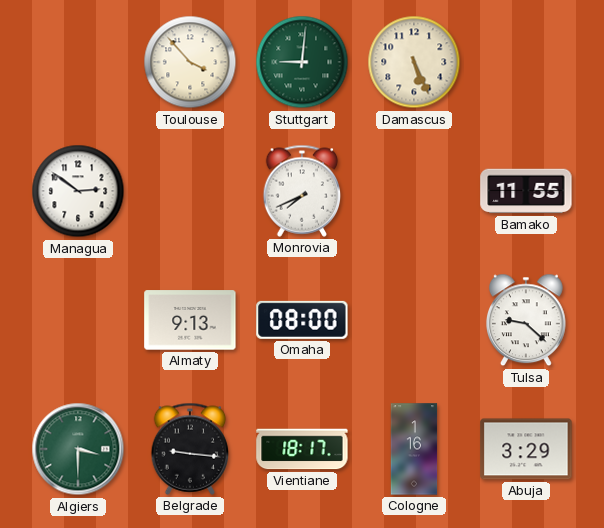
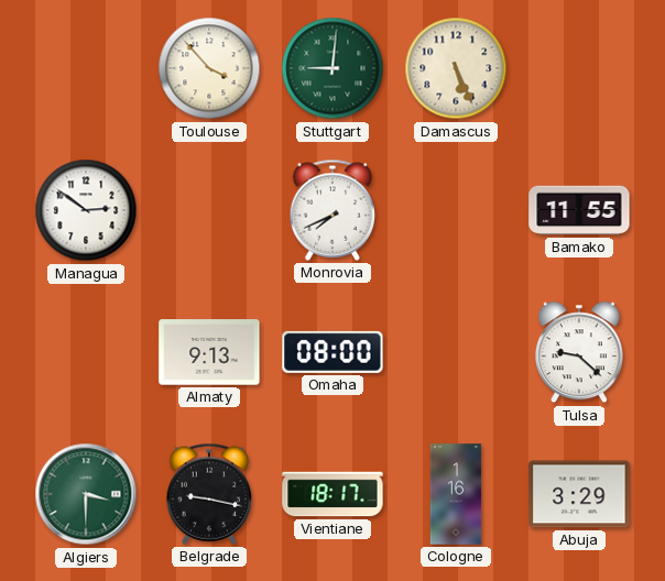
Belgrade: 9:16 -> 9:17
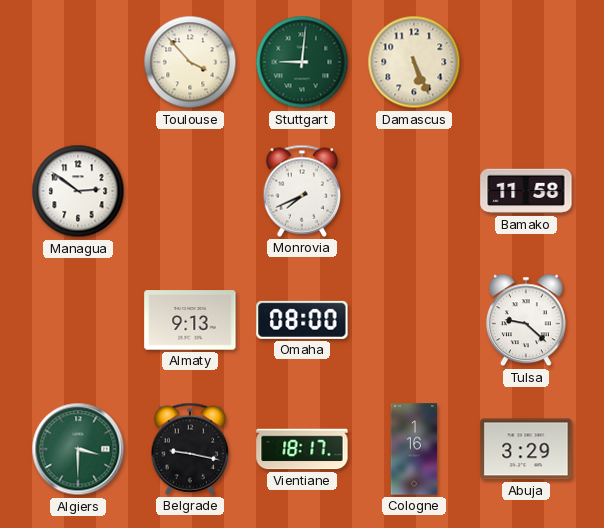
Bamako: 11:55 -> 11:58
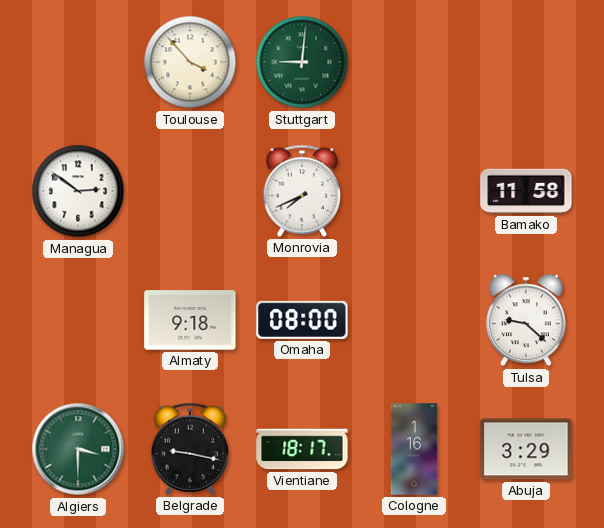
Damascus: 5:26 -> none
Almaty: 9:13 -> 9:18
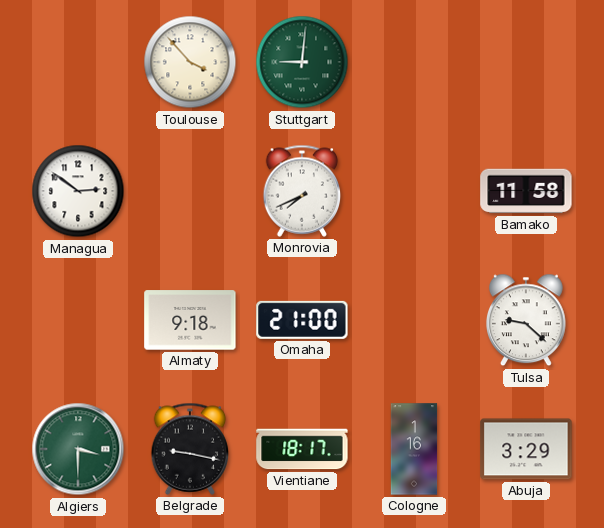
Omaha: 08:00 -> 21:00
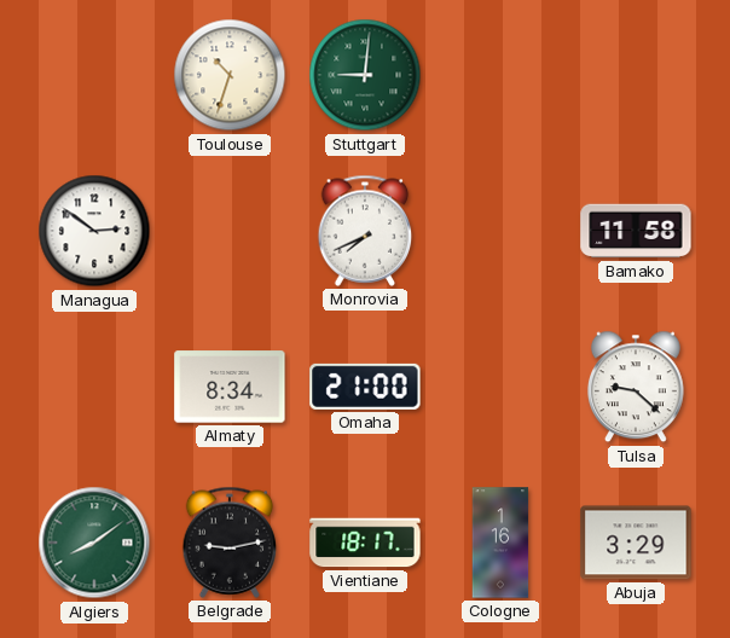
Toulouse: 3:53 -> 10:33
Almaty: 9:18 -> 8:34
Algiers: 3:30 -> 8:09
Belgrade: 9:17 -> 9:13
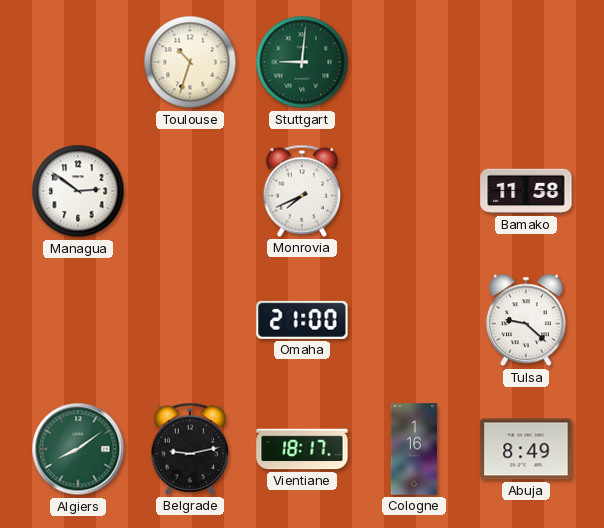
Almaty: 8:34 -> none
Abuja: 3:29 -> 8:49
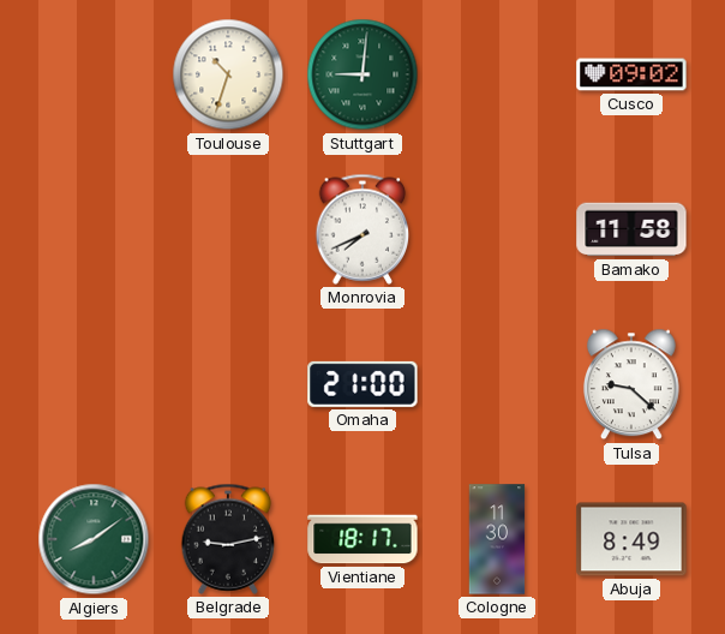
Cusco: none -> 09:02
Managua: 2:51 -> none
Cologne: 1:16 -> 11:30
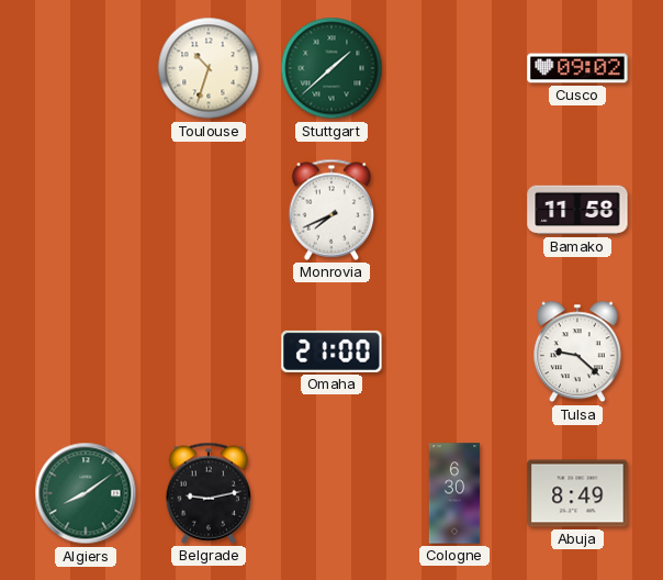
Stuttgart: 9:01 -> 1:38
Vientiane: 18:17 -> none
Cologne: 11:30 -> 6:30
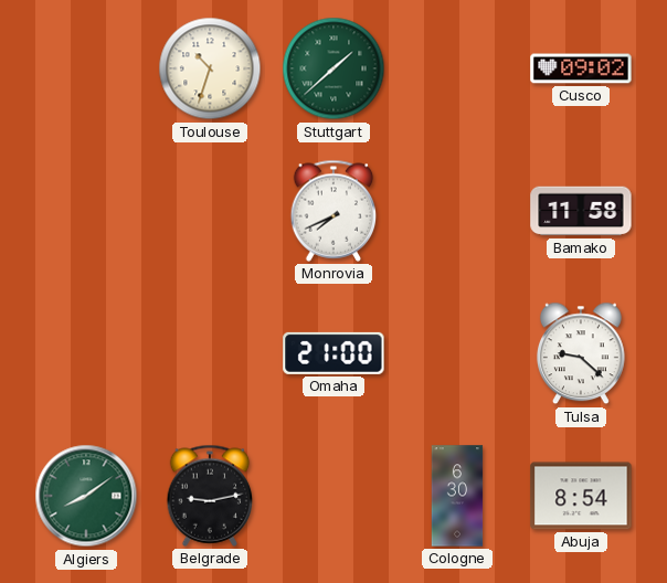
Abuja: 8:49 -> 8:54
